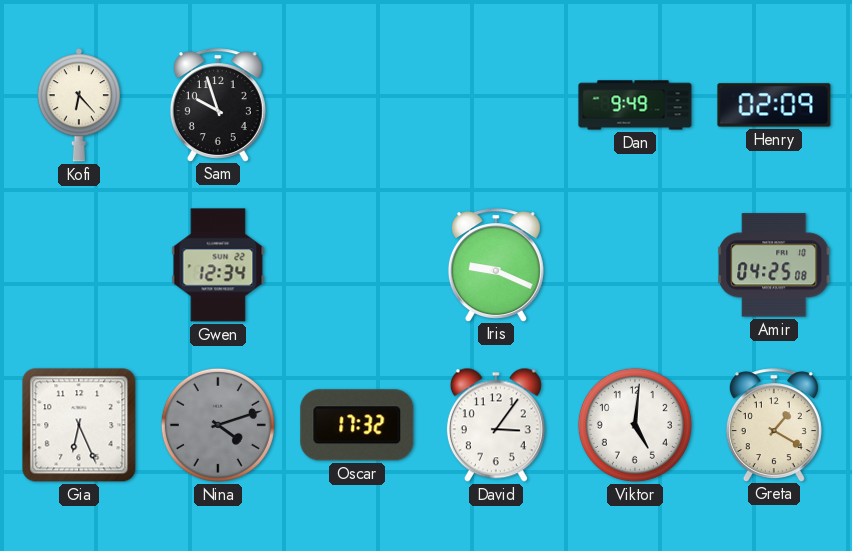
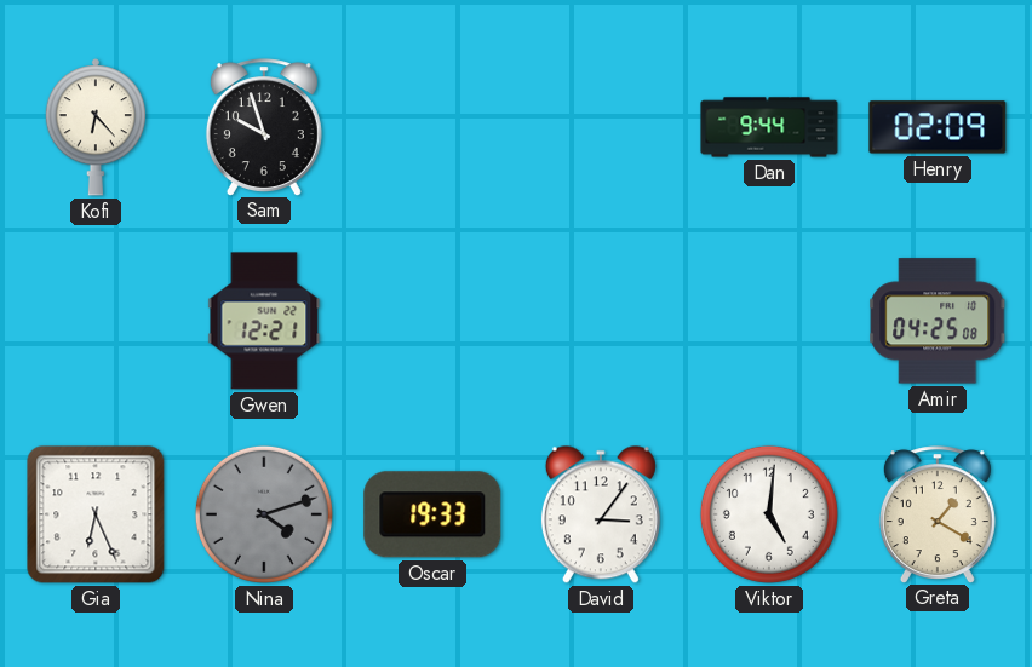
Dan: 9:49 -> 9:44
Gwen: 12:34 -> 12:21
Iris: 9:19 -> none
Oscar: 17:32 -> 19:33
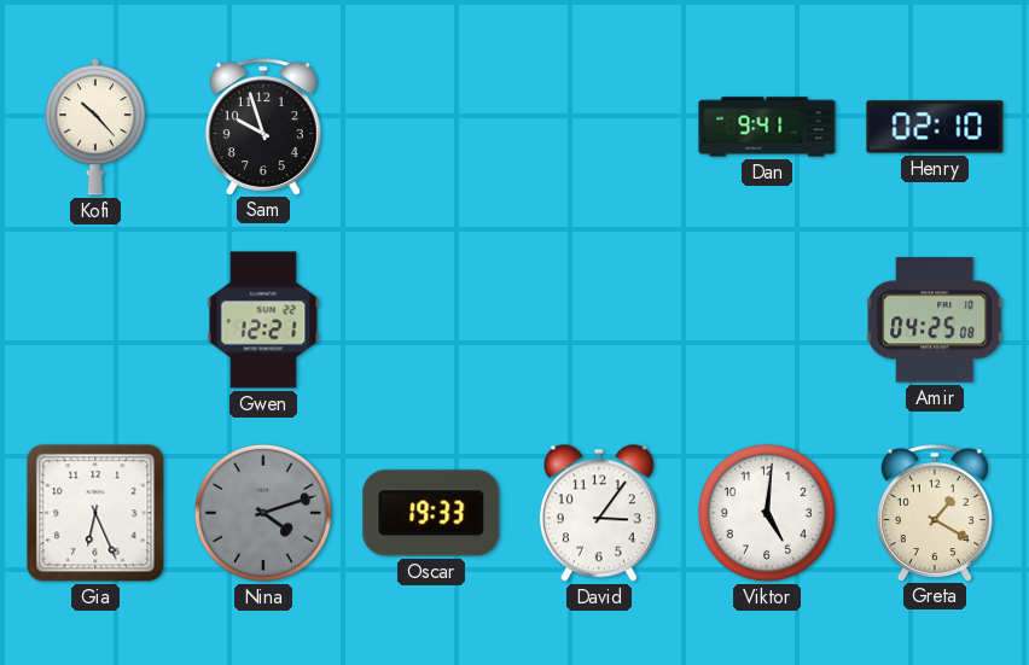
Kofi: 6:23 -> 10:23
Dan: 9:44 -> 9:41
Henry: 02:09 -> 02:10
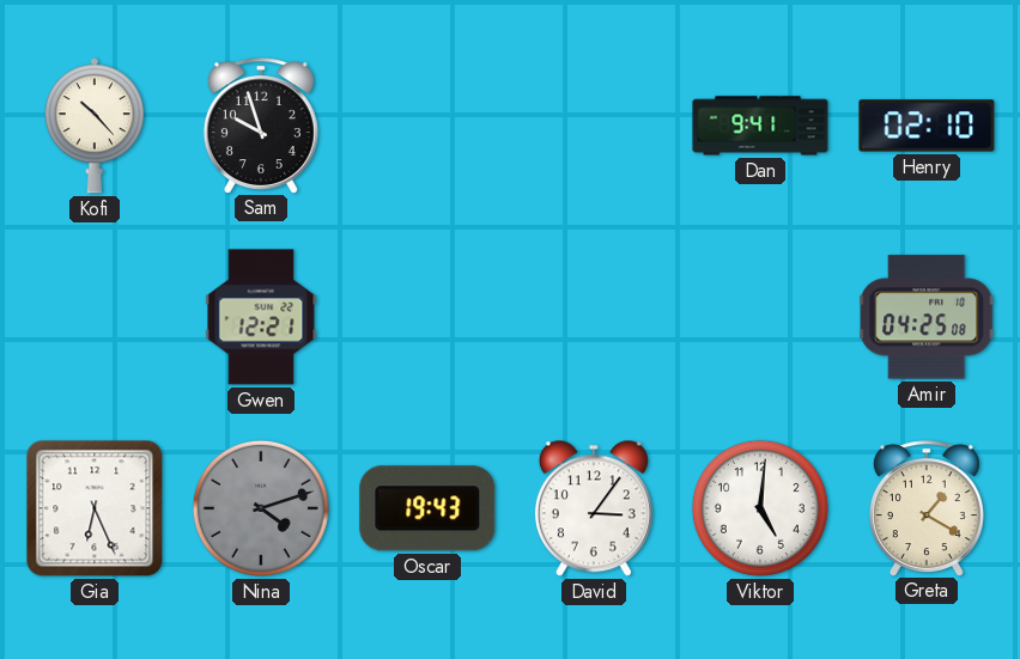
Oscar: 19:33 -> 19:43
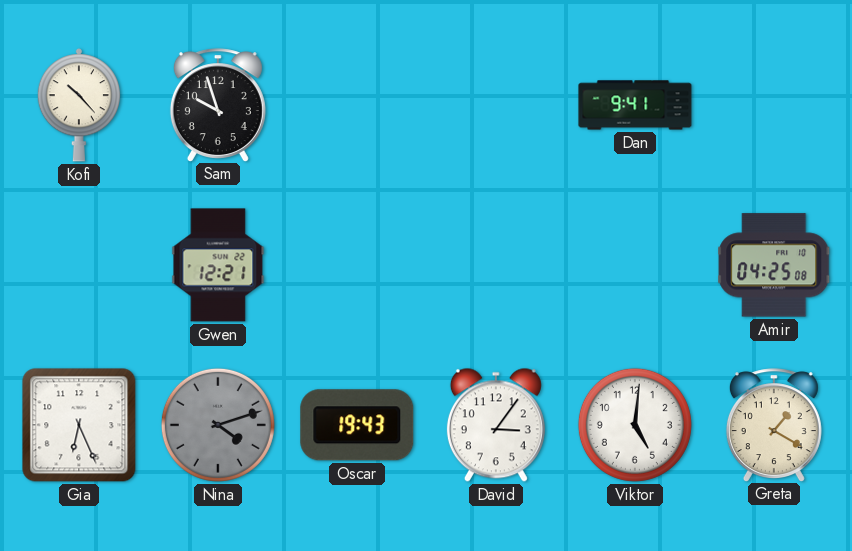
Henry: 02:10 -> none
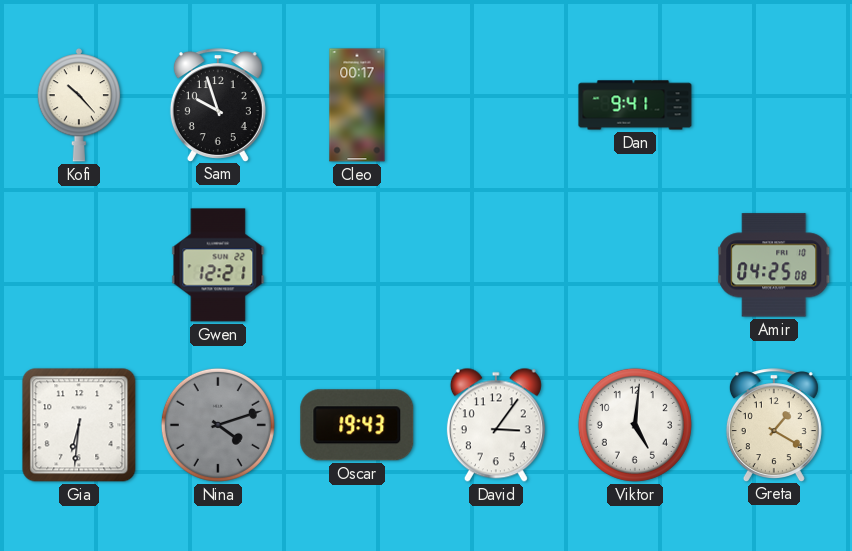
Cleo: none -> 00:17
Gia: 6:26 -> 6:31
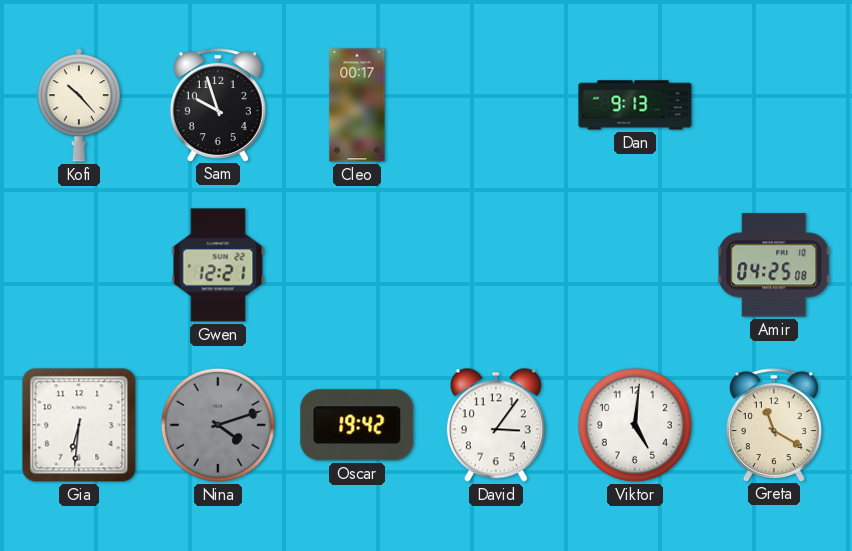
Dan: 9:41 -> 9:13
Oscar: 19:43 -> 19:42
Greta: 1:20 -> 11:20
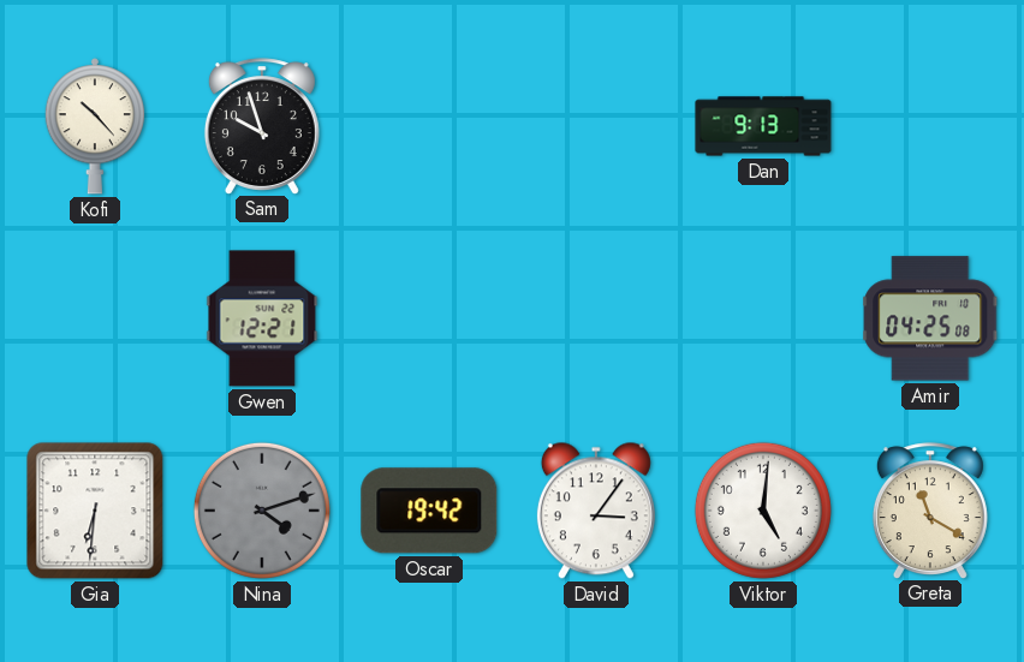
Cleo: 00:17 -> none
